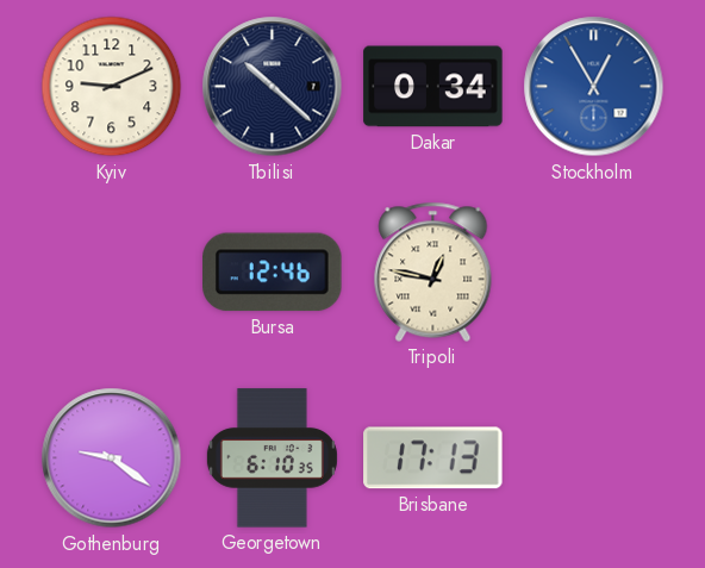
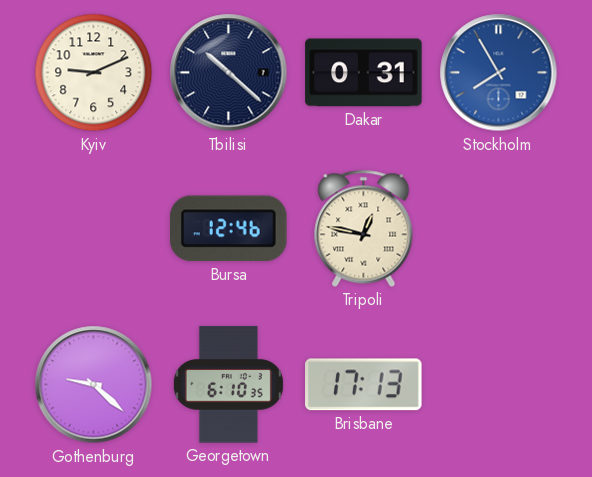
Dakar: 0:34 -> 0:31
Stockholm: 12:55 -> 7:55
Gothenburg: 9:21 -> 9:22
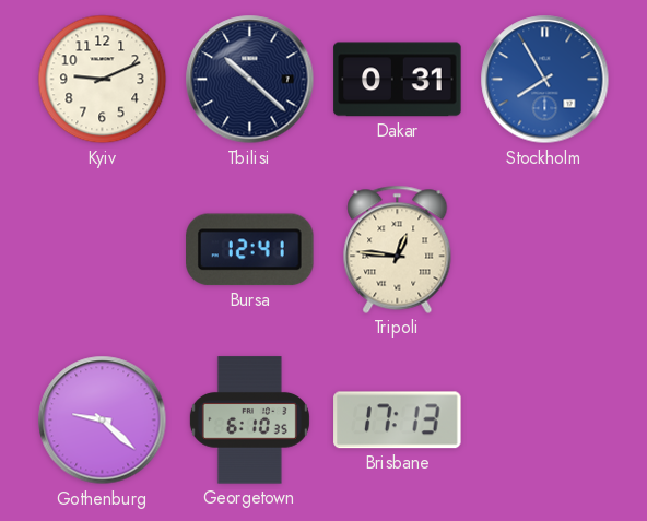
Bursa: 12:46 -> 12:41
Tripoli: 12:47 -> 12:46
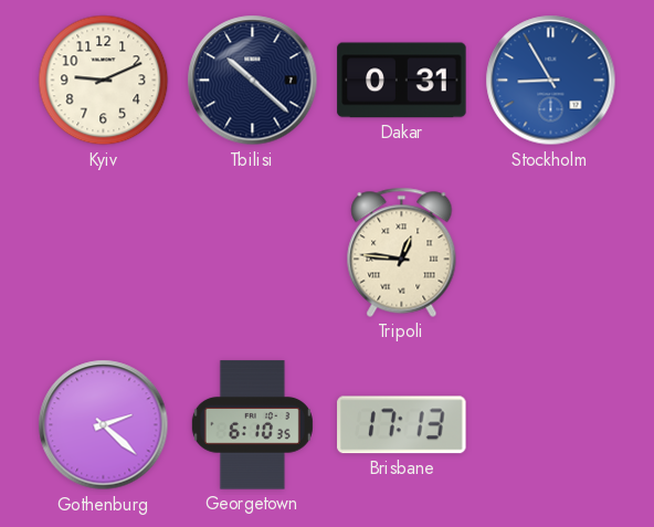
Stockholm: 7:55 -> 8:55
Bursa: 12:41 -> none
Gothenburg: 9:22 -> 2:22
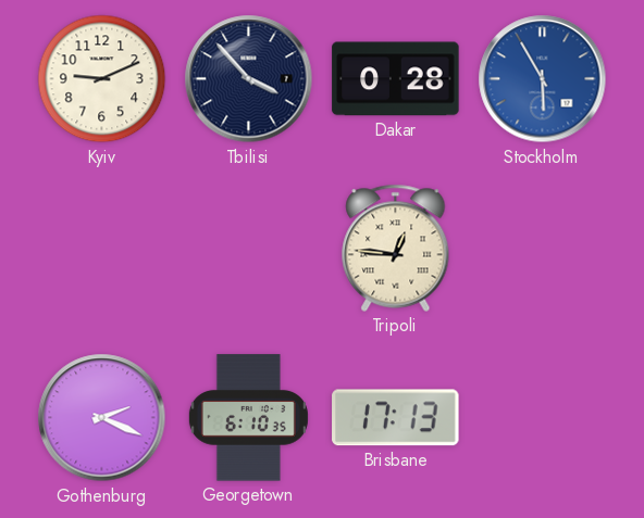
Tbilisi: 10:22 -> 3:53
Dakar: 0:31 -> 0:28
Stockholm: 8:55 -> 5:55
Gothenburg: 2:22 -> 2:19
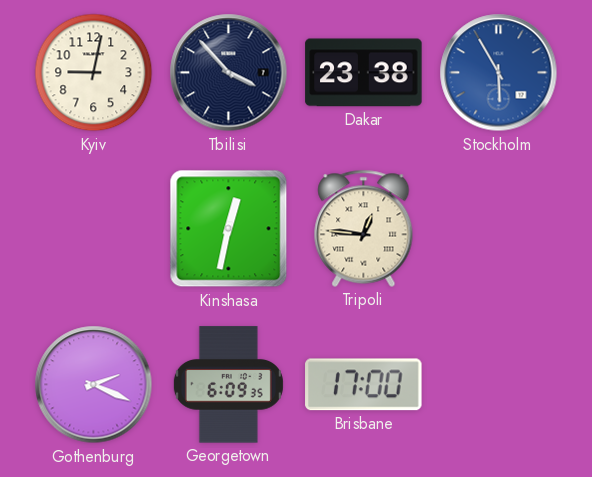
Kyiv: 9:11 -> 9:02
Dakar: 0:28 -> 23:38
Kinshasa: none -> 12:32
Georgetown: 6:10 -> 6:09
Brisbane: 17:13 -> 17:00
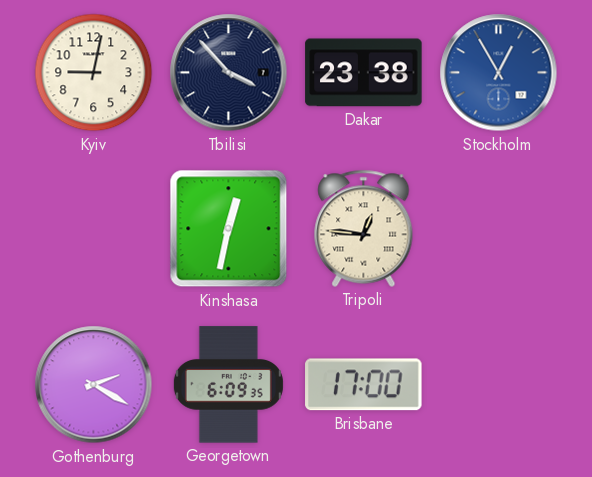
Stockholm: 5:55 -> 12:55
Gothenburg: 2:19 -> 2:20
